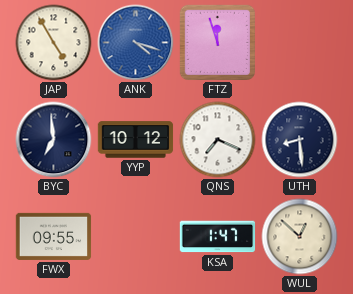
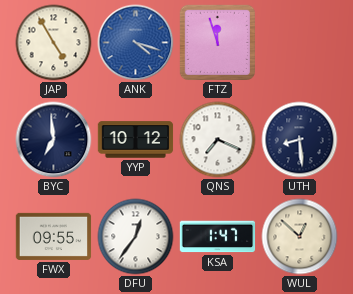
DFU: none -> 12:36
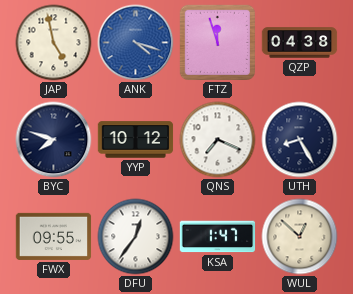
JAP: 4:55 -> 4:58
QZP: none -> 04:38
BYC: 6:59 -> 7:48
UTH: 8:29 -> 8:25
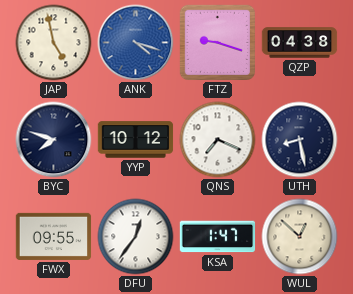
FTZ: 11:57 -> 9:18
UTH: 8:25 -> 8:28
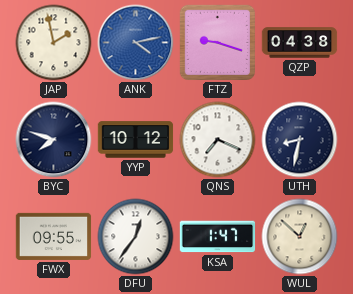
JAP: 4:58 -> 1:58
ANK: 4:18 -> 4:13
UTH: 8:28 -> 8:32
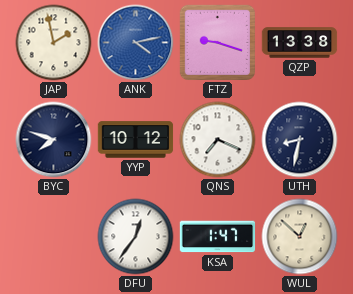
QZP: 04:38 -> 13:38
FWX: 09:55 -> none
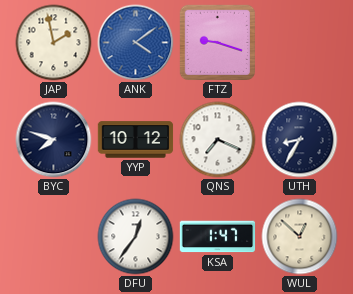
ANK: 4:13 -> 4:09
QZP: 13:38 -> none
UTH: 8:32 -> 8:35
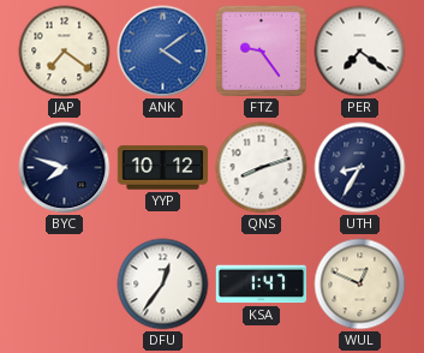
JAP: 1:58 -> 7:21
FTZ: 9:18 -> 9:24
PER: none -> 7:21
QNS: 7:19 -> 8:12
WUL: 12:52 -> 12:49
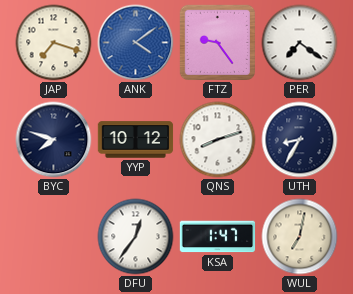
JAP: 7:21 -> 7:18
WUL: 12:49 -> 7:02
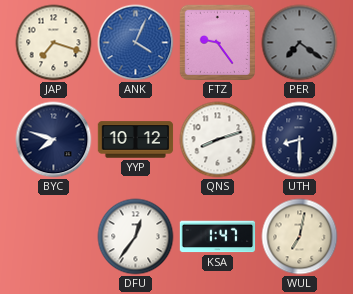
ANK: 4:09 -> 4:04
PER dial: white -> grey
UTH: 8:35 -> 8:30
